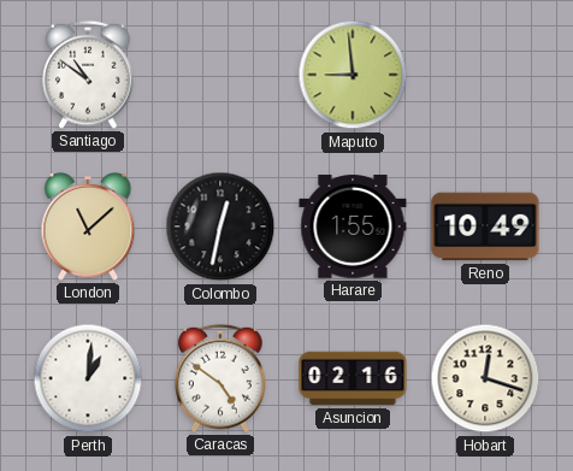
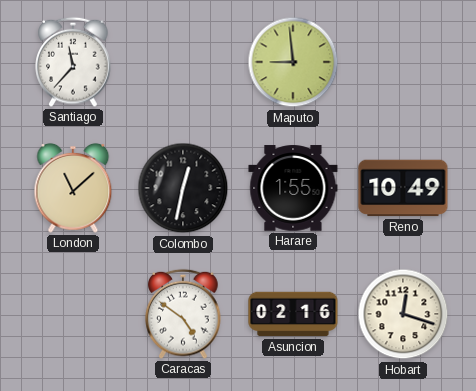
Santiago: 10:51 -> 11:37
Perth: 1:01 -> none
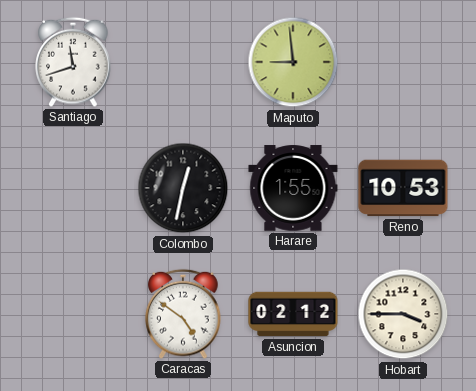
Santiago: 11:37 -> 11:42
London: 11:08 -> none
Reno: 10:49 -> 10:53
Asuncion: 02:16 -> 02:12
Hobart: 12:18 -> 3:45
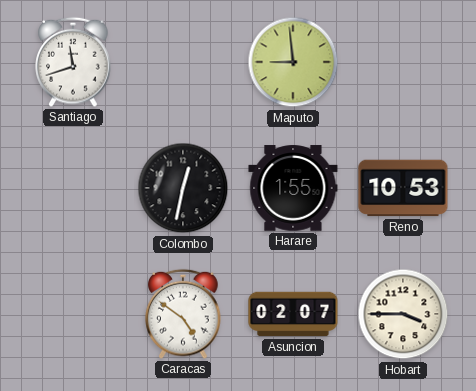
Asuncion: 02:12 -> 02:07
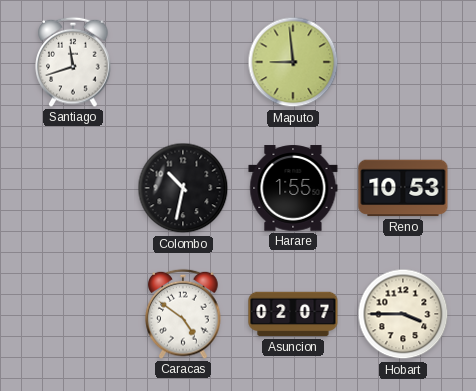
Colombo: 12:32 -> 10:32
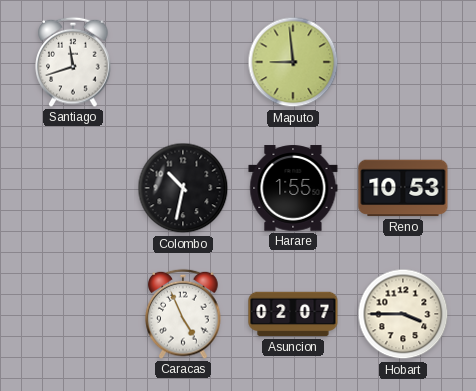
Caracas: 4:51 -> 4:56
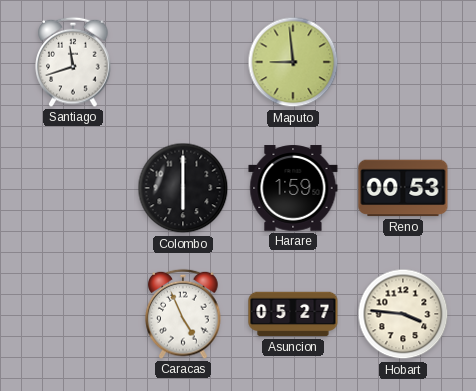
Colombo: 10:32 -> 6:00
Harare: 1:55 -> 1:59
Reno: 10:53 -> 00:53
Asuncion: 02:07 -> 05:27
Hobart: 3:45 -> 3:46
